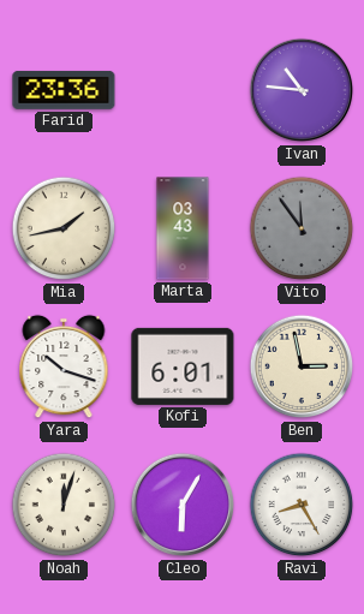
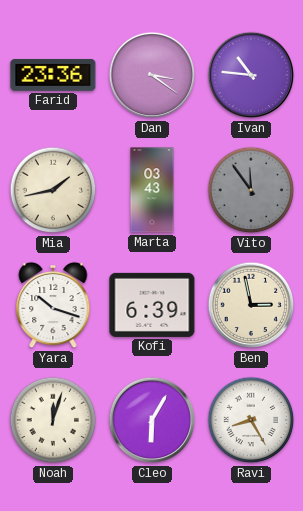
Dan: none -> 3:21
Kofi: 6:01 -> 6:39
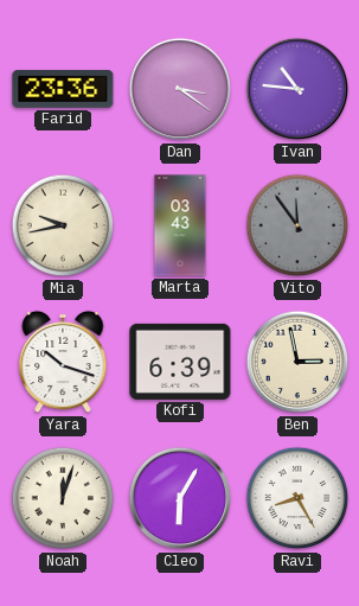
Mia: 1:43 -> 9:43
